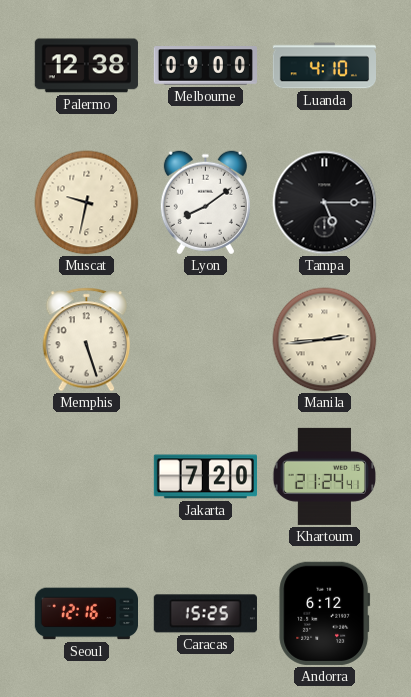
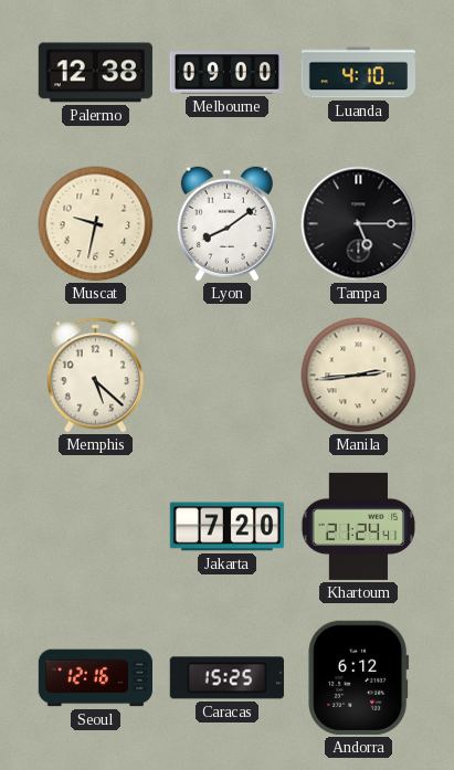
Memphis: 5:27 -> 5:22
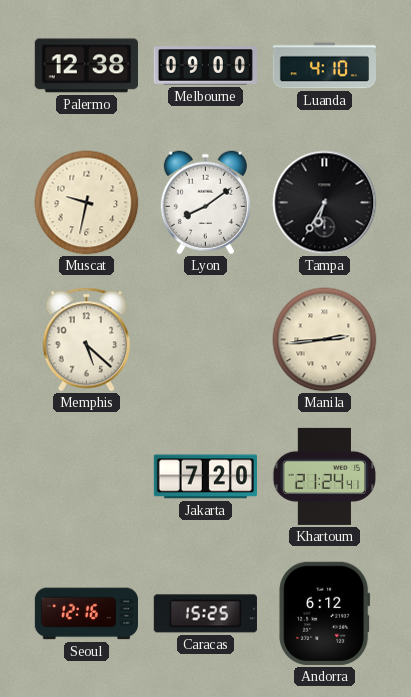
Tampa: 5:15 -> 6:35
